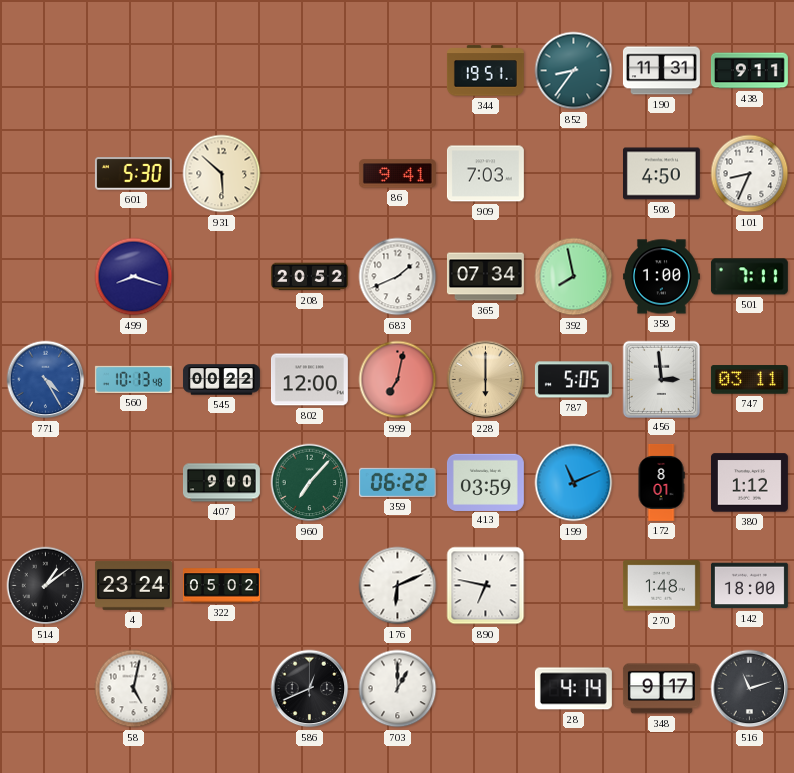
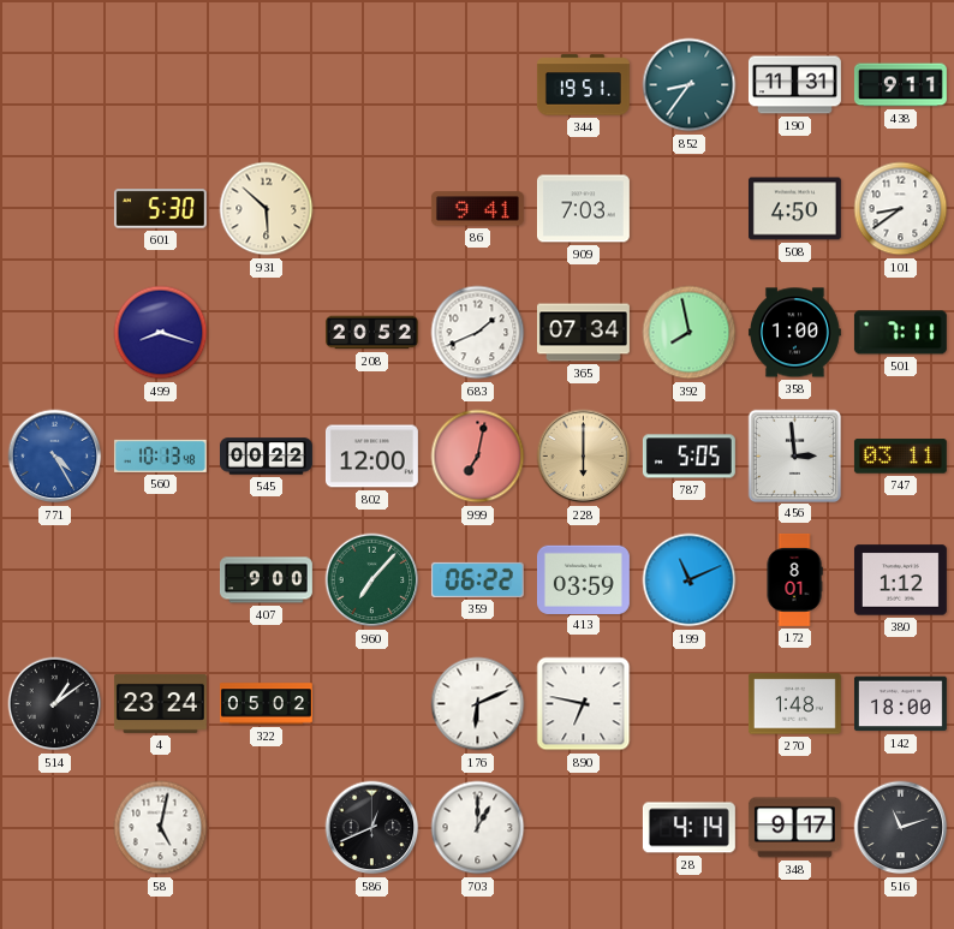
101: 8:34 -> 8:39
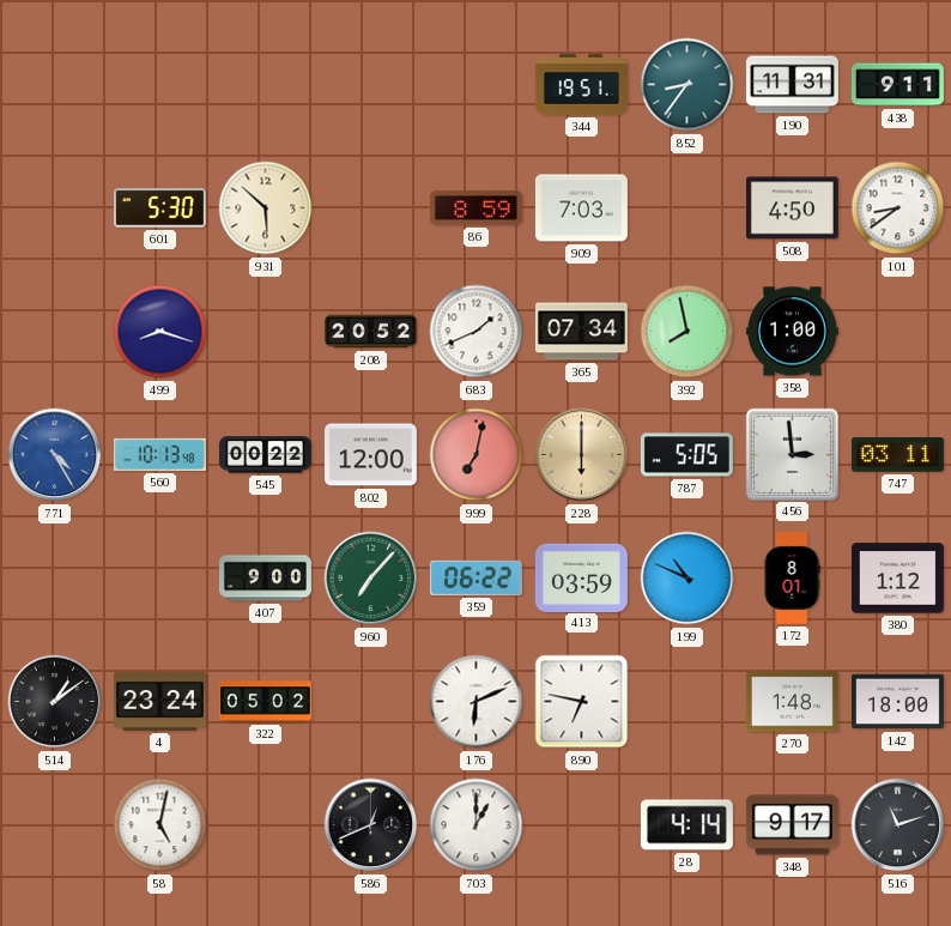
86: 9:41 -> 8:59
501: 7:11 -> none
199: 11:11 -> 10:49
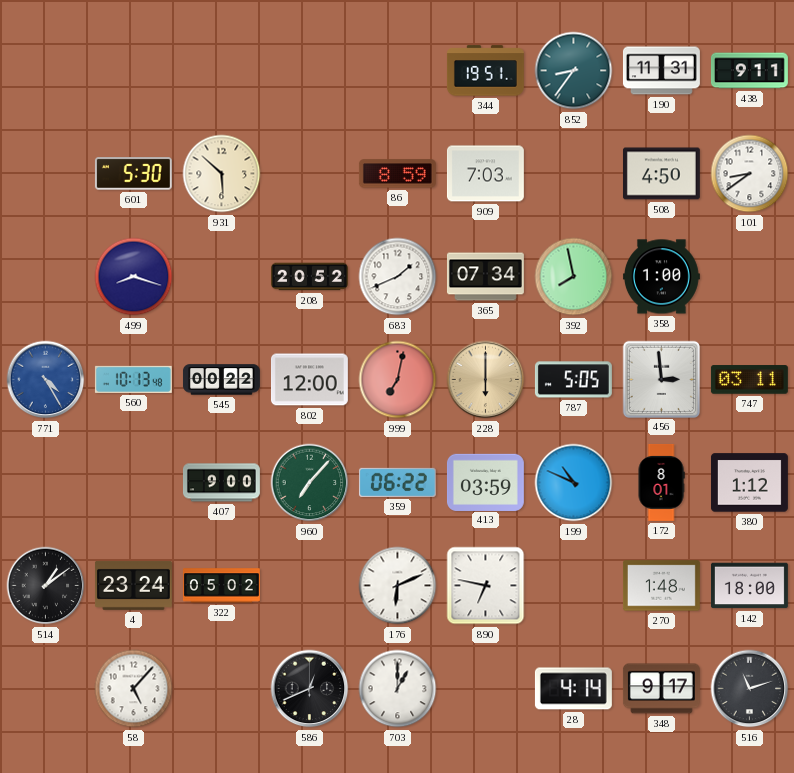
58: 5:02 -> 5:07
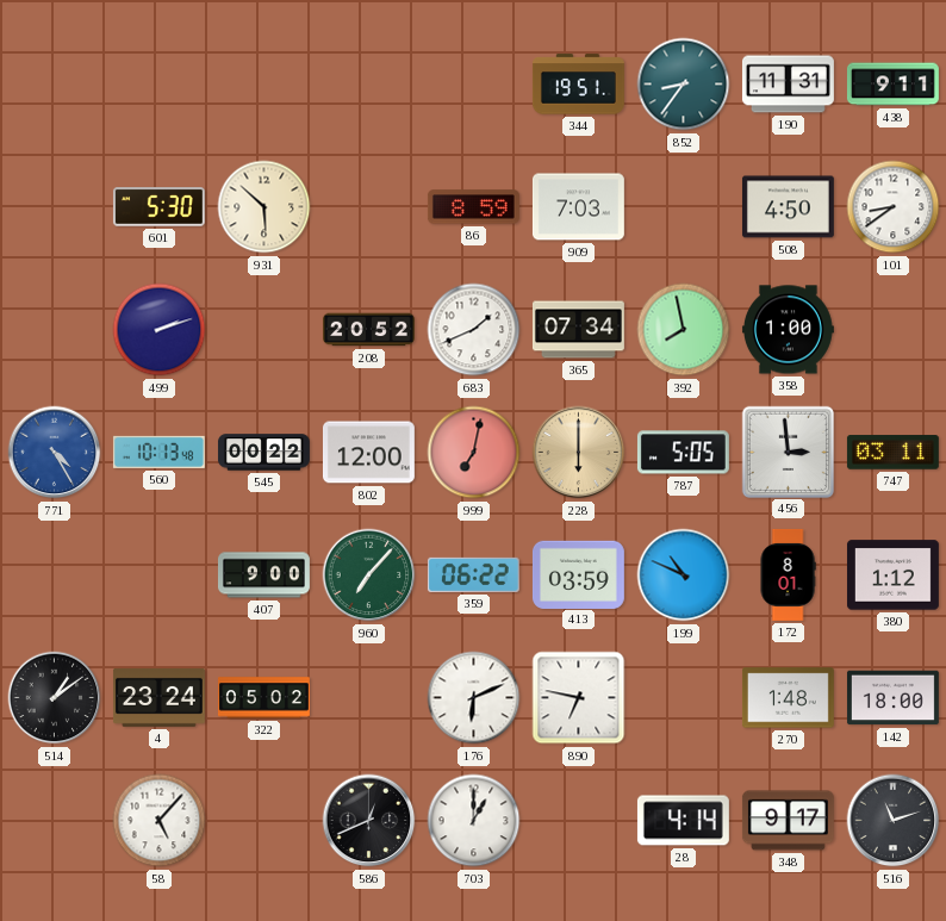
499: 8:18 -> 2:12
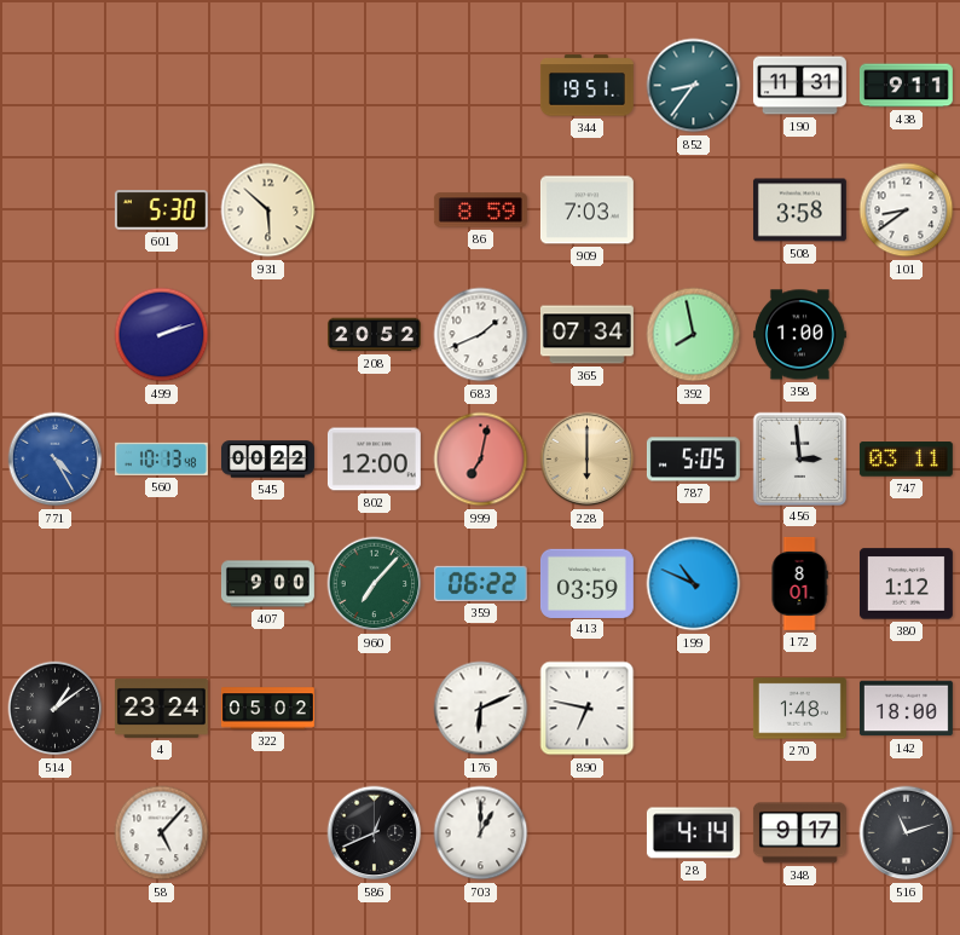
508: 4:50 -> 3:58
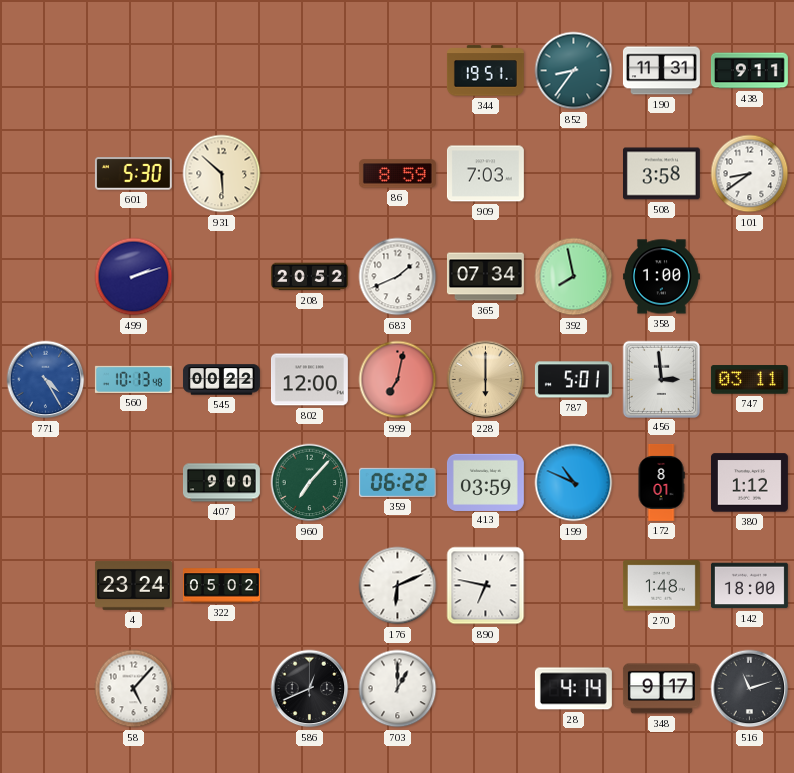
787: 5:05 -> 5:01
514: 1:09 -> none
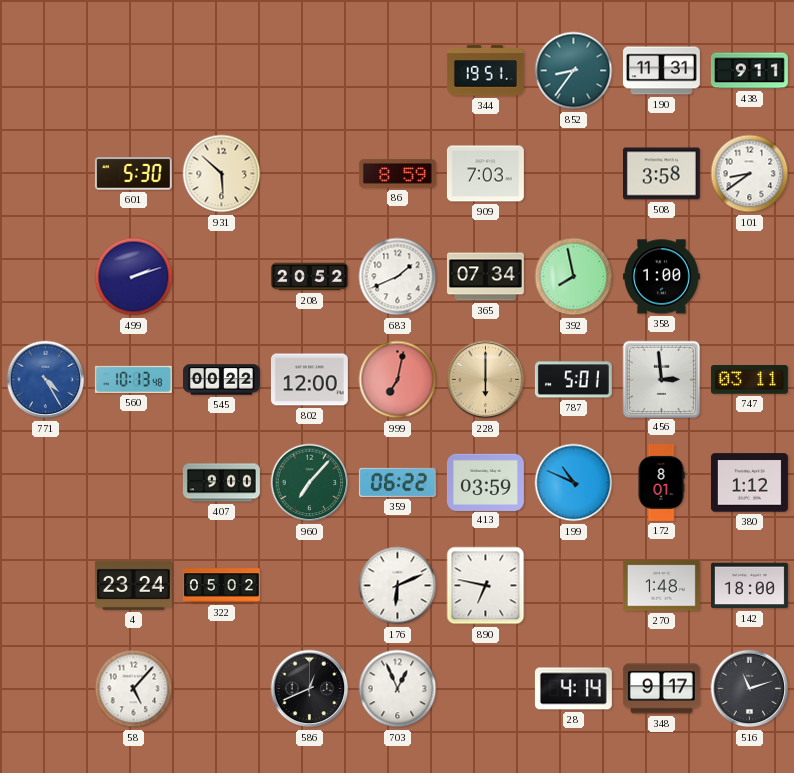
703: 1:00 -> 12:56
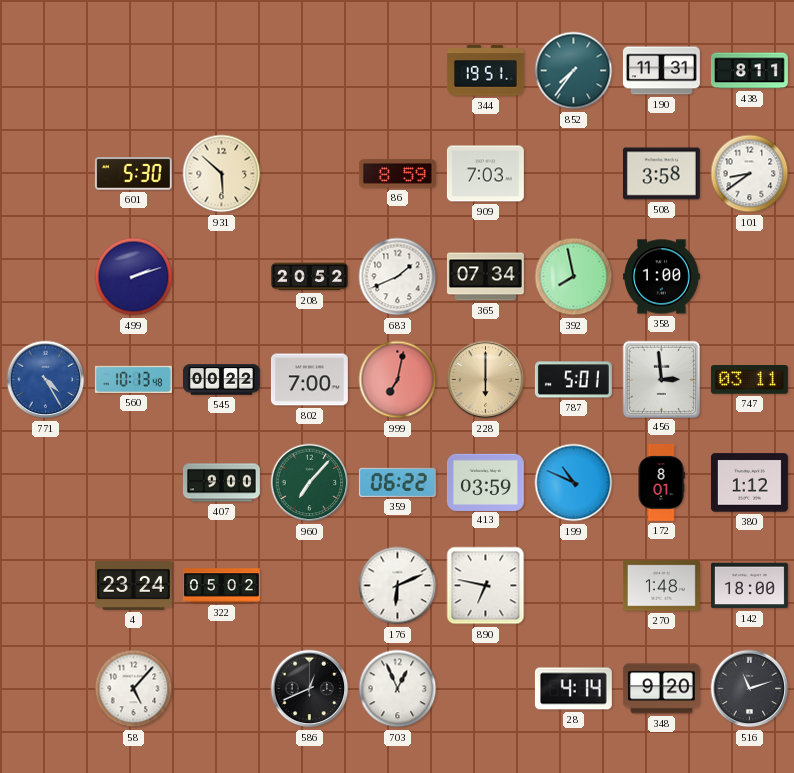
852: 8:36 -> 7:36
438: 9:11 -> 8:11
802: 12:00 -> 7:00
348: 9:17 -> 9:20
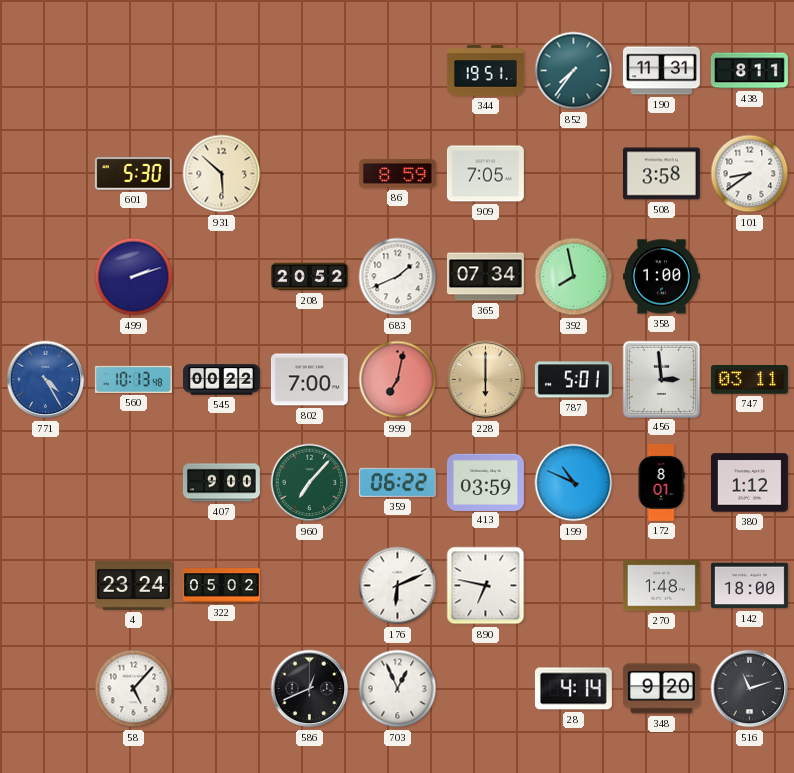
909: 7:03 -> 7:05
